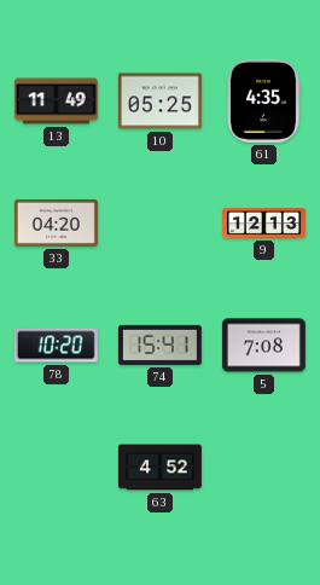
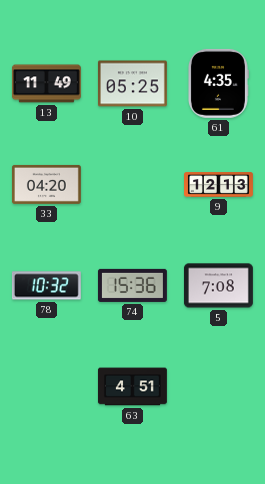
78: 10:20 -> 10:32
74: 15:41 -> 15:36
63: 4:52 -> 4:51
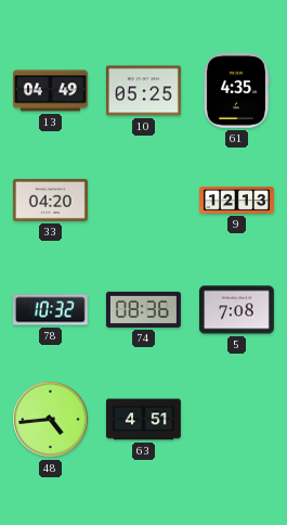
13: 11:49 -> 04:49
74: 15:36 -> 08:36
48: none -> 4:44
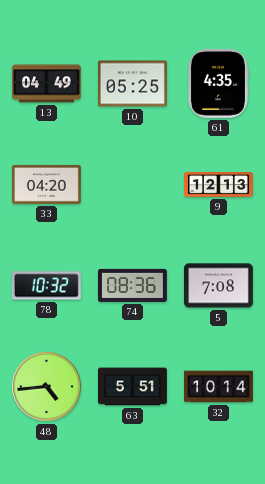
63: 4:51 -> 5:51
32: none -> 10:14
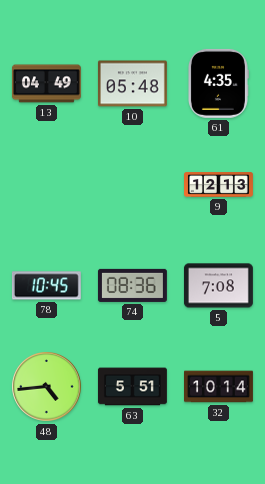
10: 05:25 -> 05:48
33: 04:20 -> none
78: 10:32 -> 10:45
